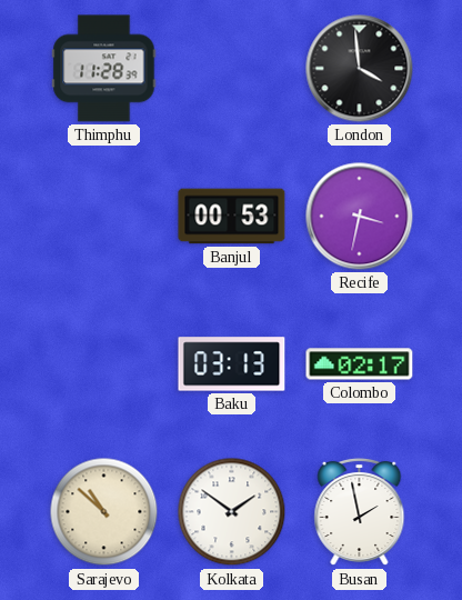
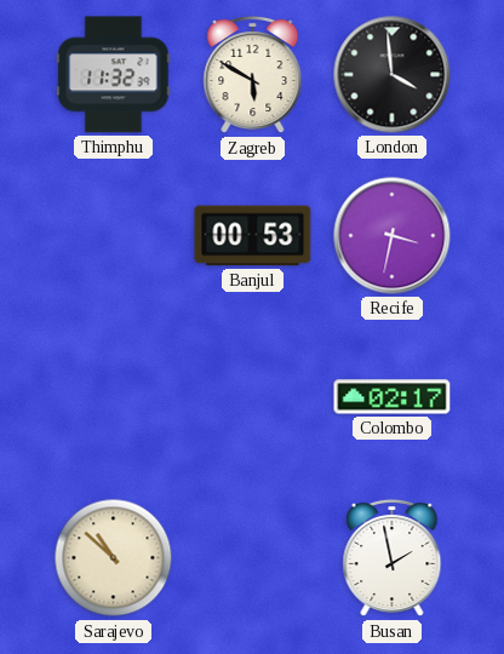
Thimphu: 11:28 -> 11:32
Zagreb: none -> 5:50
Baku: 03:13 -> none
Kolkata: 1:51 -> none
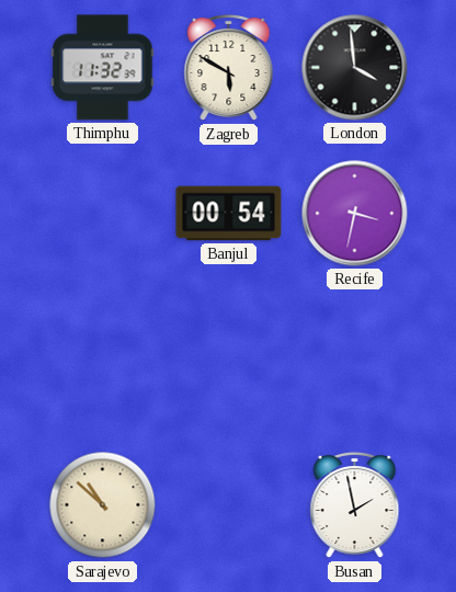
Banjul: 00:53 -> 00:54
Colombo: 02:17 -> none
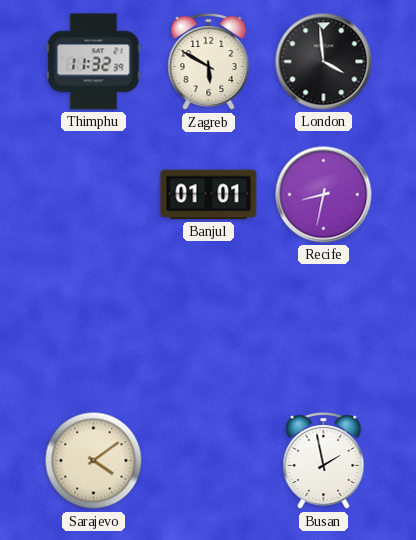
Banjul: 00:54 -> 01:01
Recife: 3:32 -> 8:32
Sarajevo: 10:52 -> 4:09
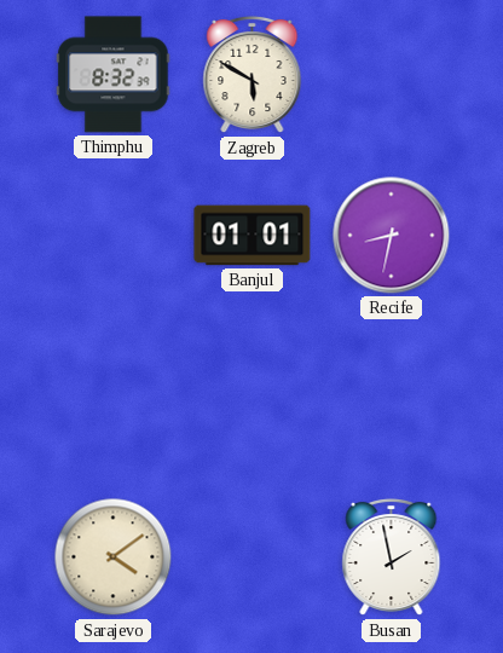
Thimphu: 11:32 -> 8:32
London: 3:59 -> none
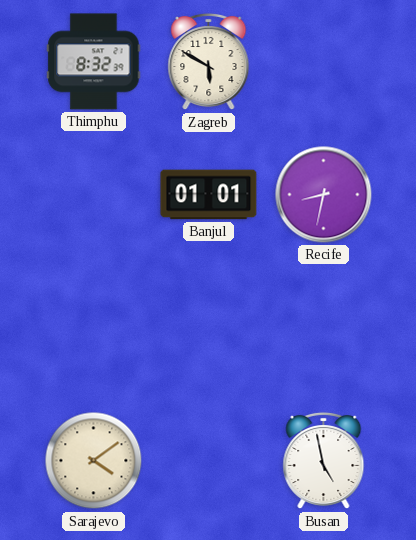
Busan: 1:58 -> 4:58
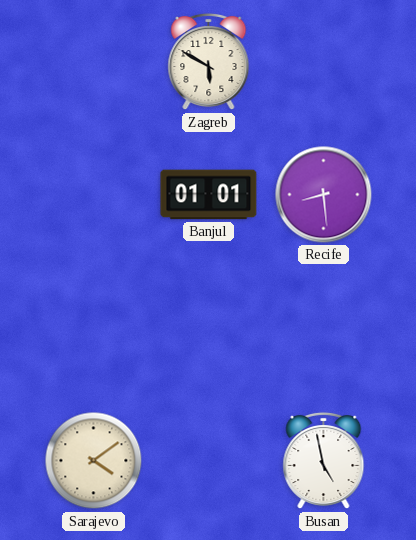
Thimphu: 8:32 -> none
Recife: 8:32 -> 8:29
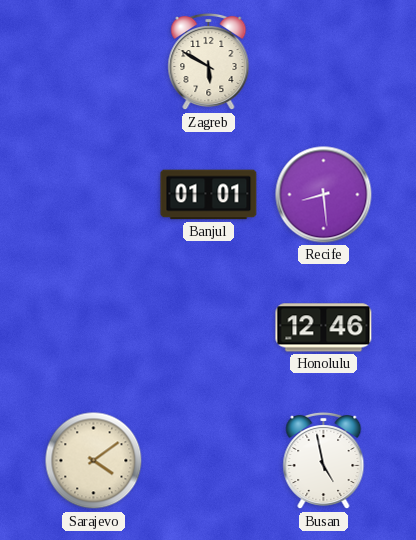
Honolulu: none -> 12:46
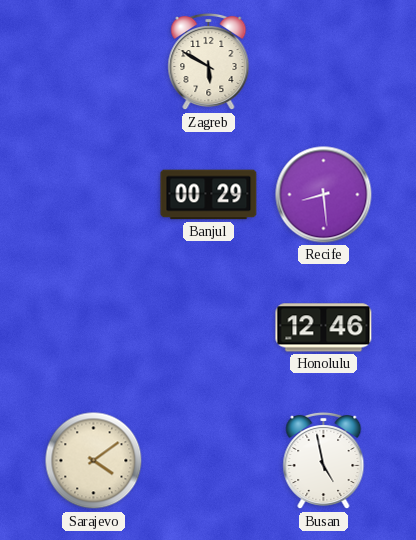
Banjul: 01:01 -> 00:29
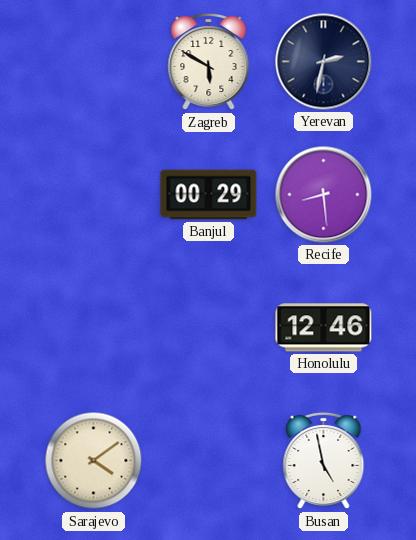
Yerevan: none -> 2:32
